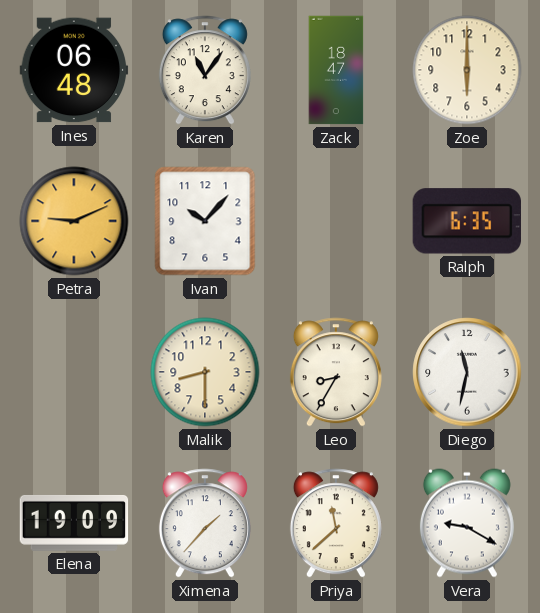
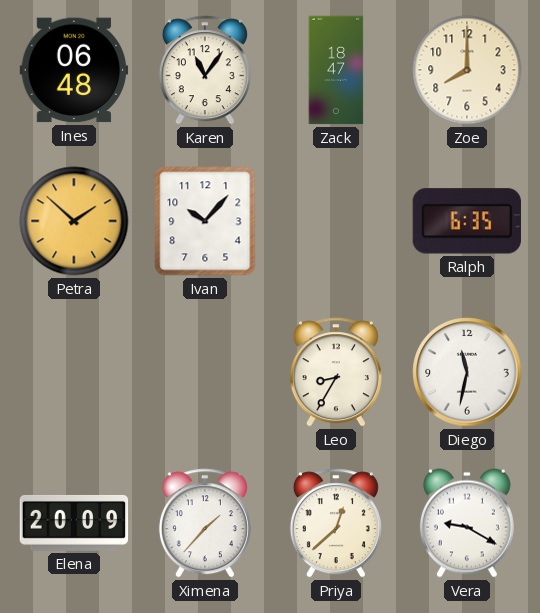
Zoe: 6:00 -> 8:00
Petra: 9:11 -> 1:52
Malik: 8:30 -> none
Elena: 19:09 -> 20:09
Priya: 11:38 -> 12:38
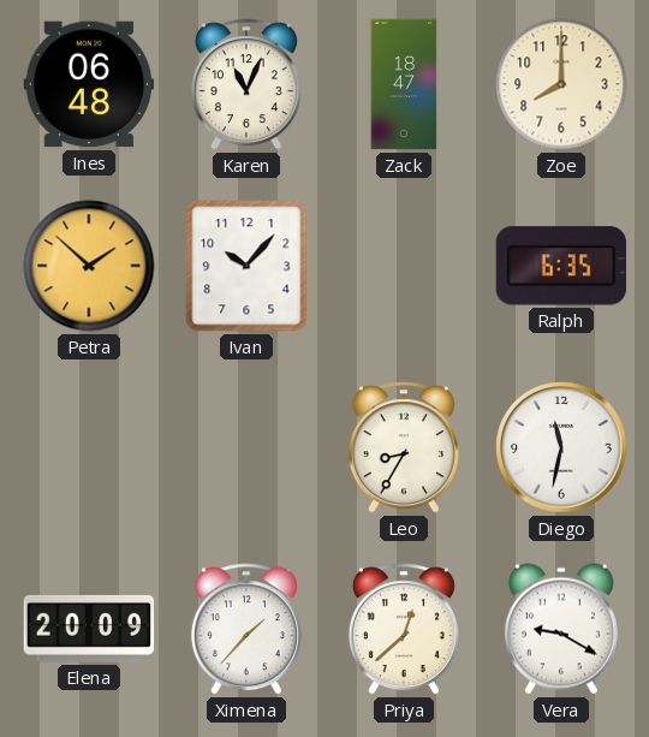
Karen: 11:06 -> 11:04
